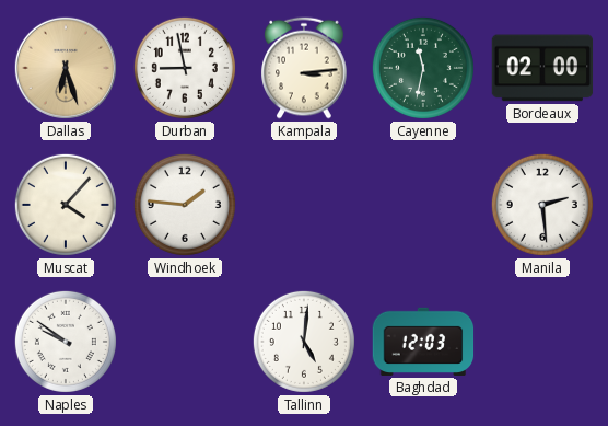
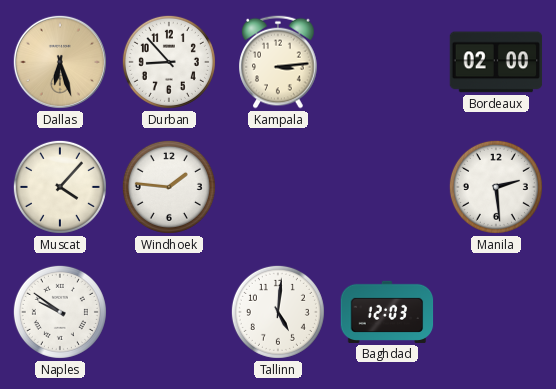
Durban: 8:58 -> 8:53
Cayenne: 11:32 -> none
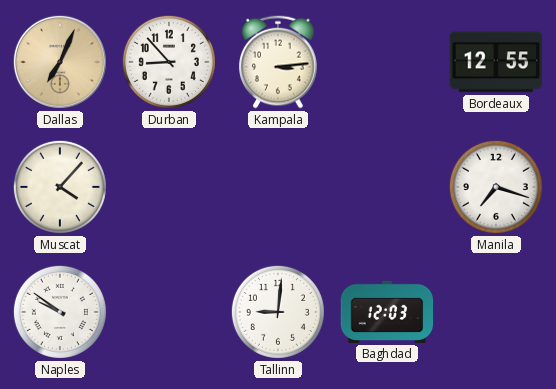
Dallas: 6:27 -> 7:04
Bordeaux: 02:00 -> 12:55
Windhoek: 1:46 -> none
Manila: 2:29 -> 7:18
Tallinn: 5:01 -> 9:01
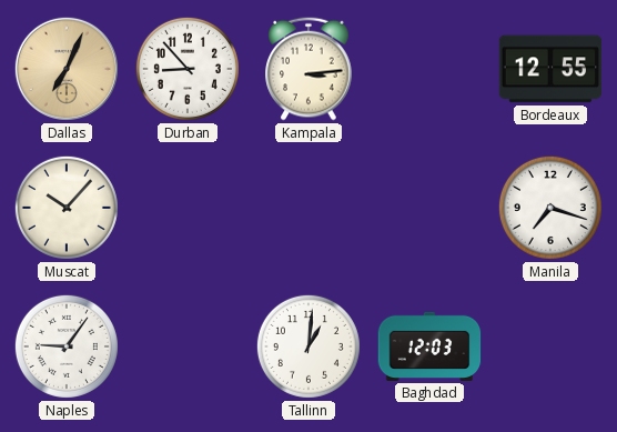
Muscat: 4:07 -> 10:07
Naples: 9:51 -> 9:06
Tallinn: 9:01 -> 1:01
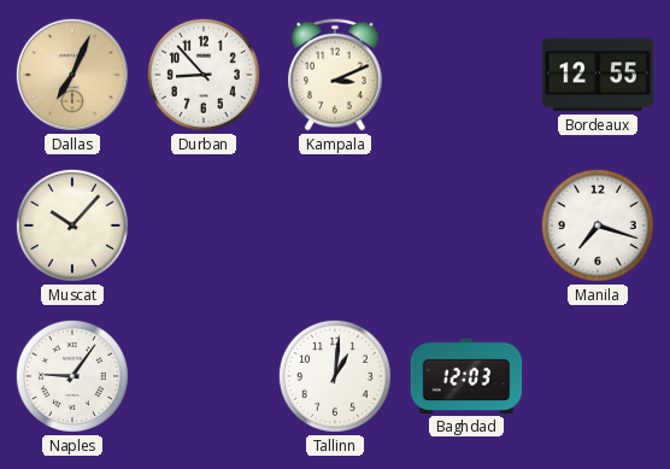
Kampala: 3:14 -> 3:11
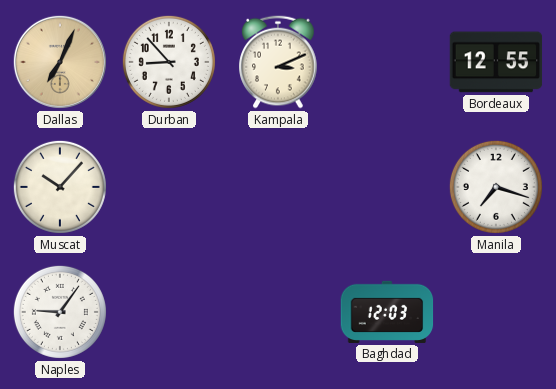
Tallinn: 1:01 -> none
